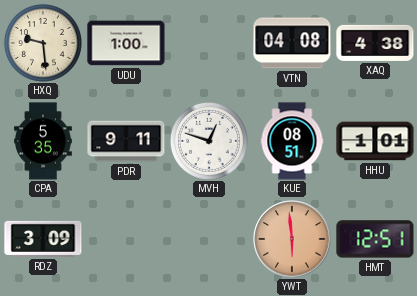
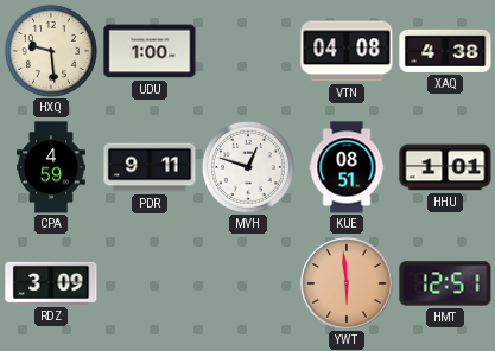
CPA: 5:35 -> 4:59
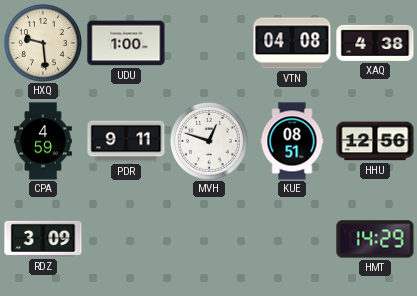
HHU: 1:01 -> 12:56
YWT: 5:59 -> none
HMT: 12:51 -> 14:29
